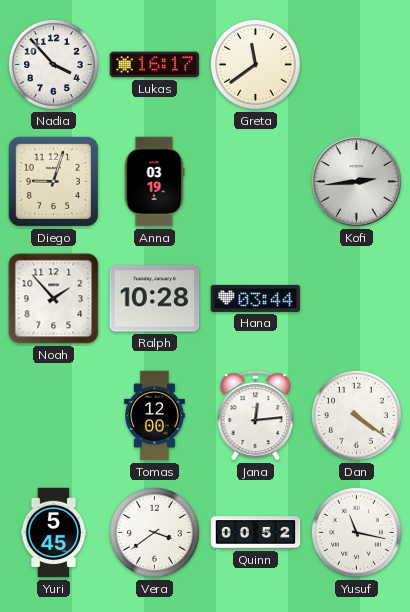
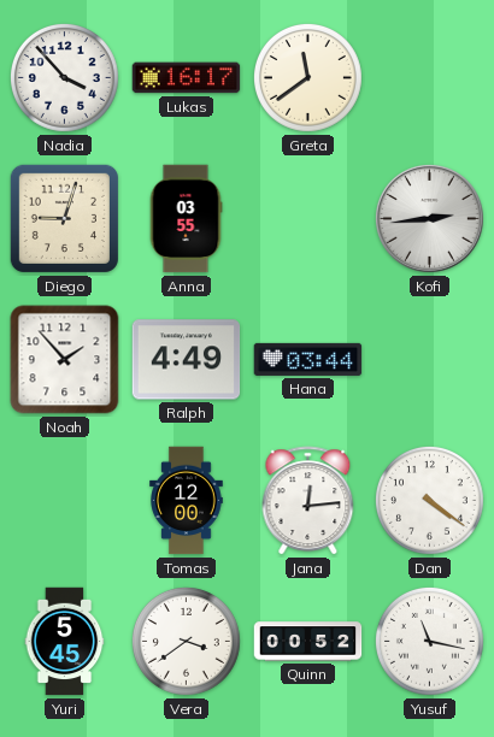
Anna: 03:19 -> 03:55
Ralph: 10:28 -> 4:49
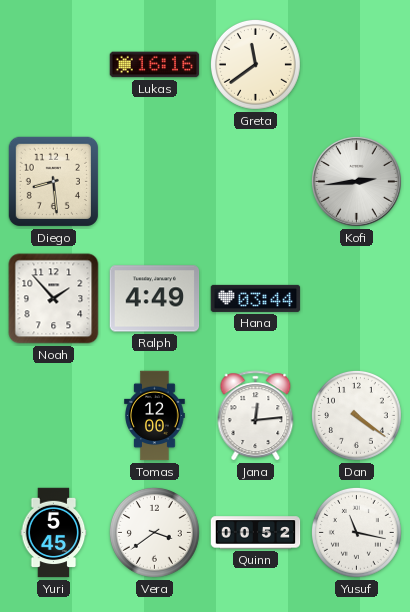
Nadia: 3:53 -> none
Lukas: 16:17 -> 16:16
Diego: 9:03 -> 8:29
Anna: 03:55 -> none
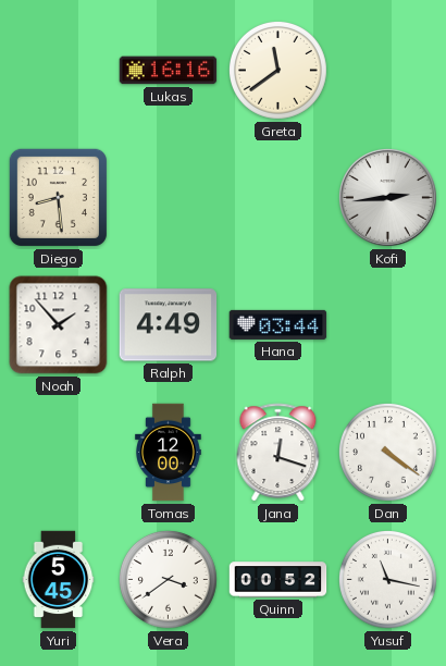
Jana: 12:14 -> 12:18
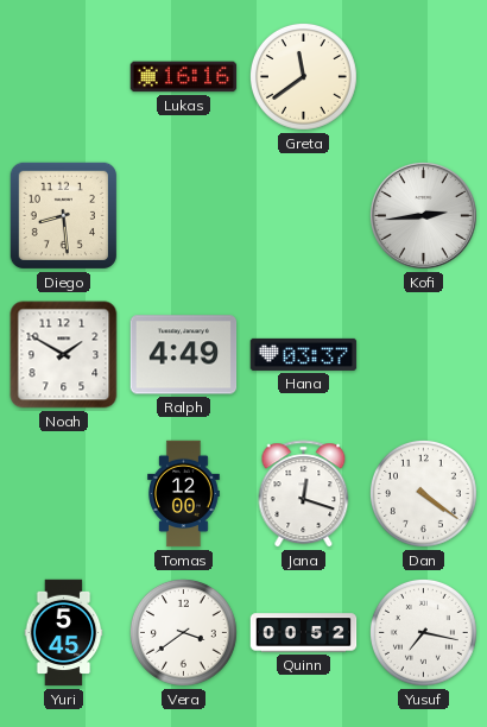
Noah: 1:53 -> 1:50
Hana: 03:44 -> 03:37
Yusuf: 11:17 -> 7:17
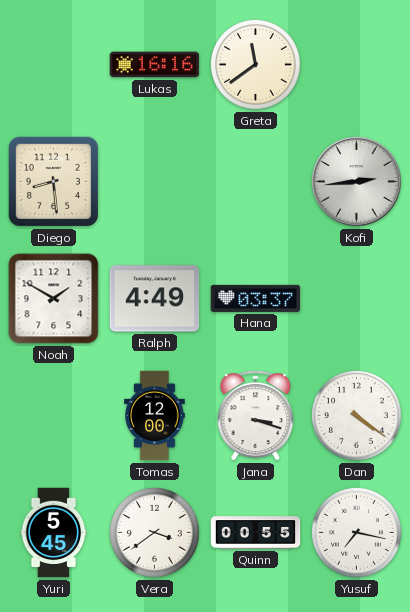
Jana: 12:18 -> 3:18
Quinn: 00:52 -> 00:55
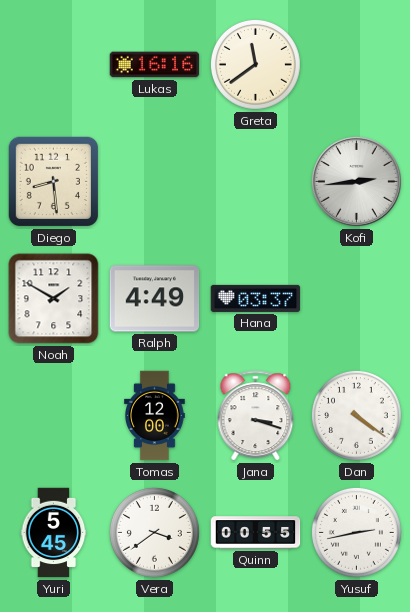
Yusuf: 7:17 -> 2:43
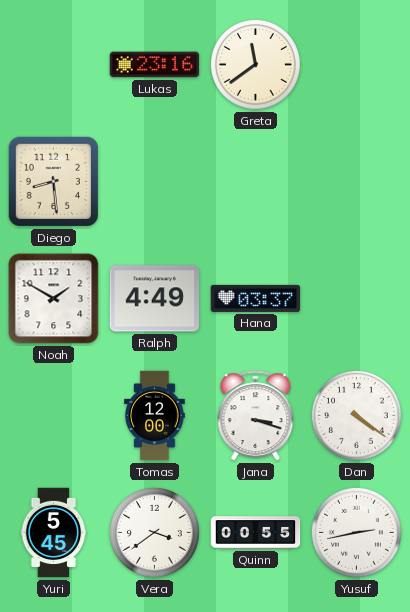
Lukas: 16:16 -> 23:16
Kofi: 2:44 -> none
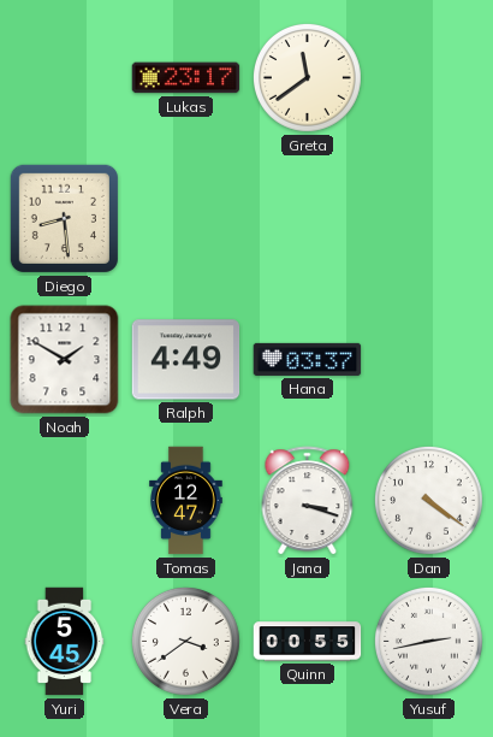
Lukas: 23:16 -> 23:17
Tomas: 12:00 -> 12:47
